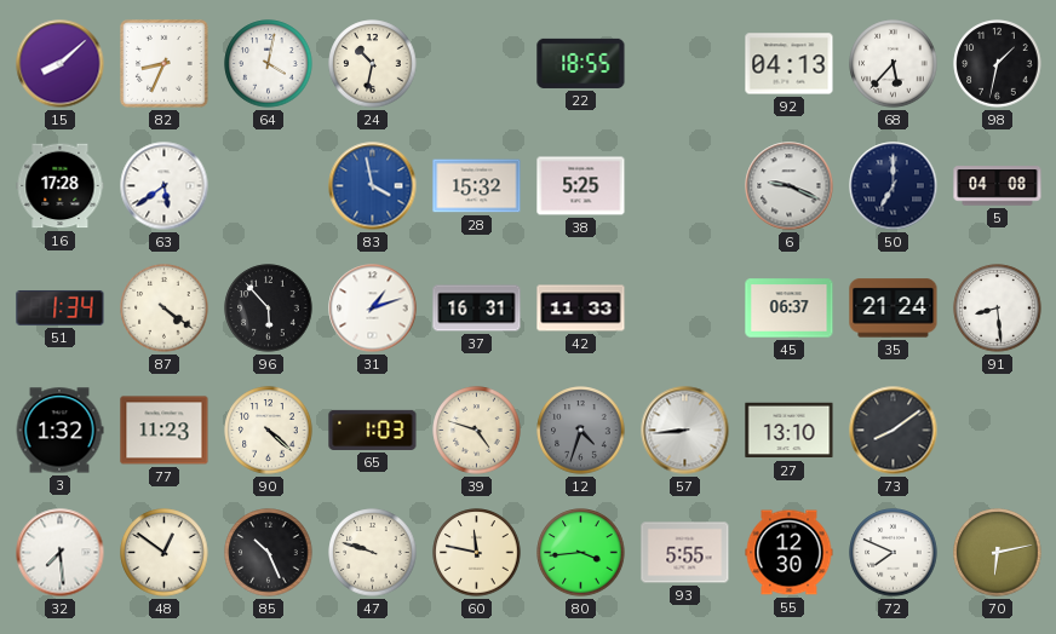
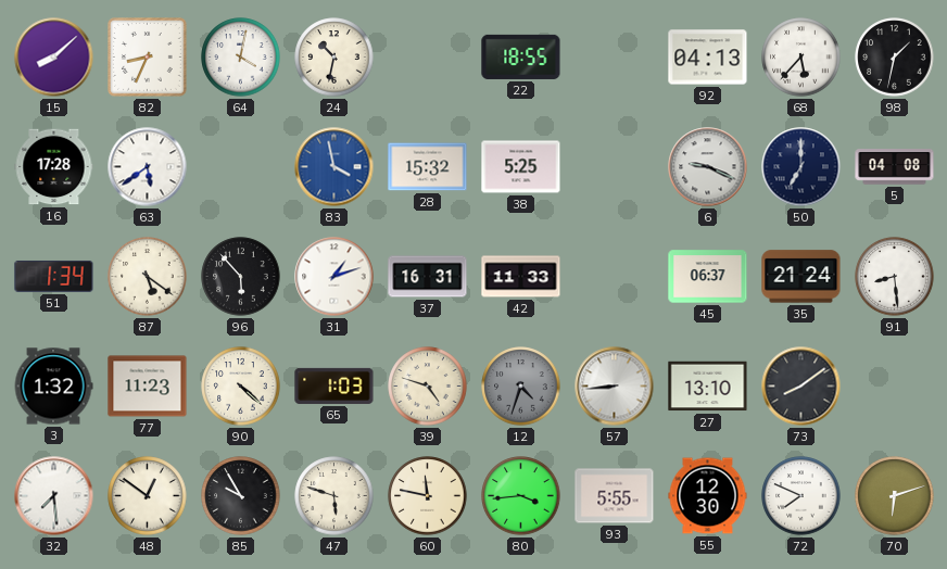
87: 4:21 -> 5:21
85: 10:26 -> 9:55
47: 9:48 -> 5:48
70: 6:13 -> 6:12
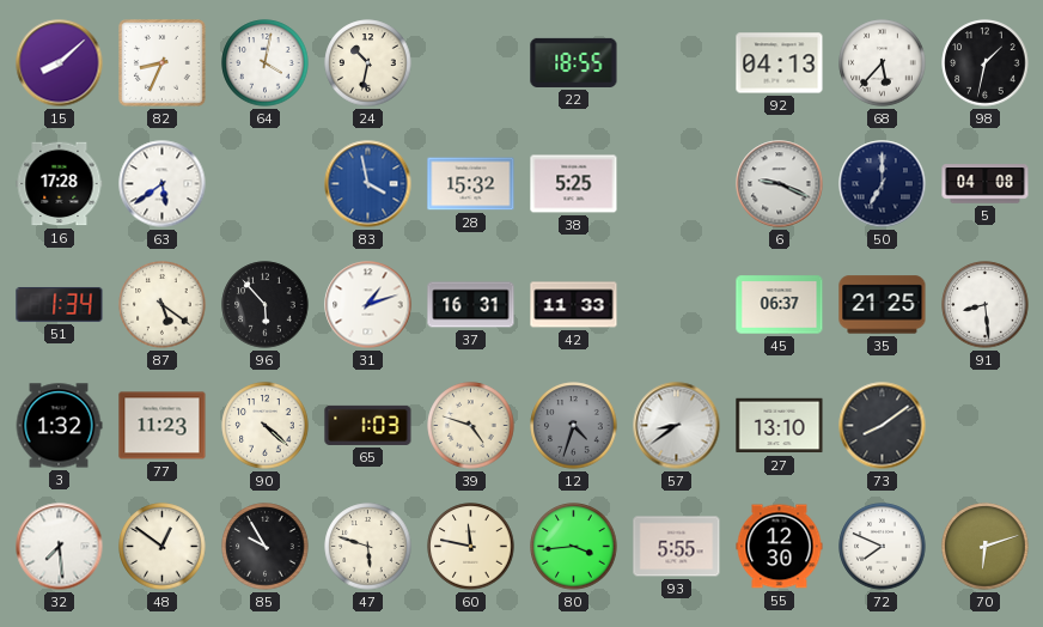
35: 21:24 -> 21:25
57: 8:44 -> 8:39
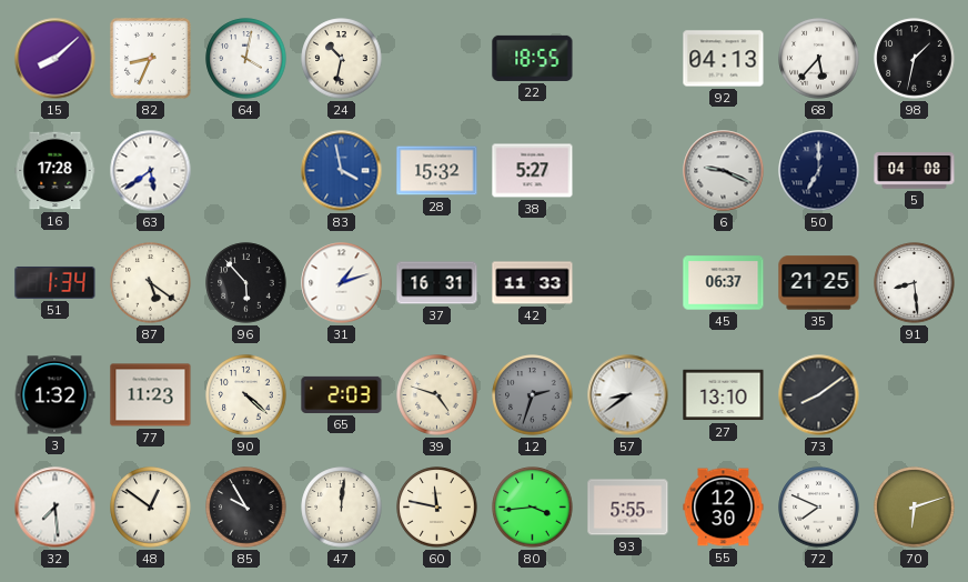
38: 5:25 -> 5:27
65: 1:03 -> 2:03
12: 4:33 -> 2:33
47: 5:48 -> 12:01
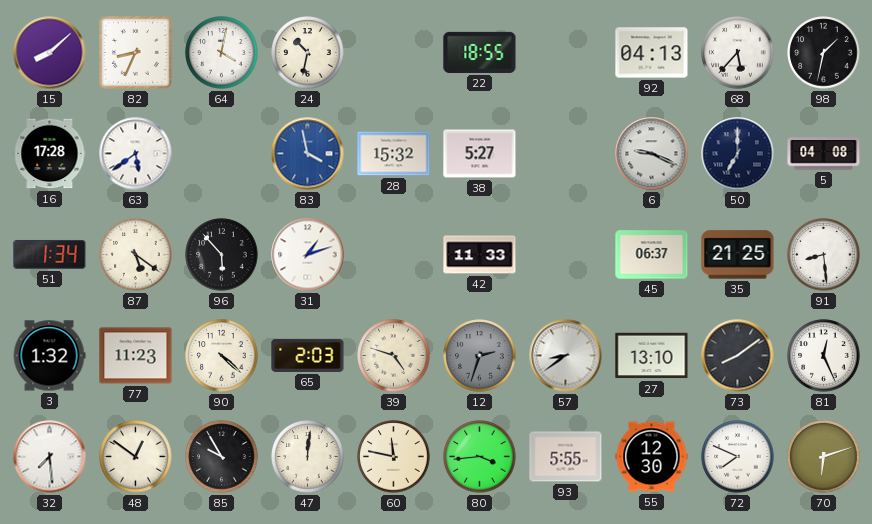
37: 16:31 -> none
81: none -> 12:26
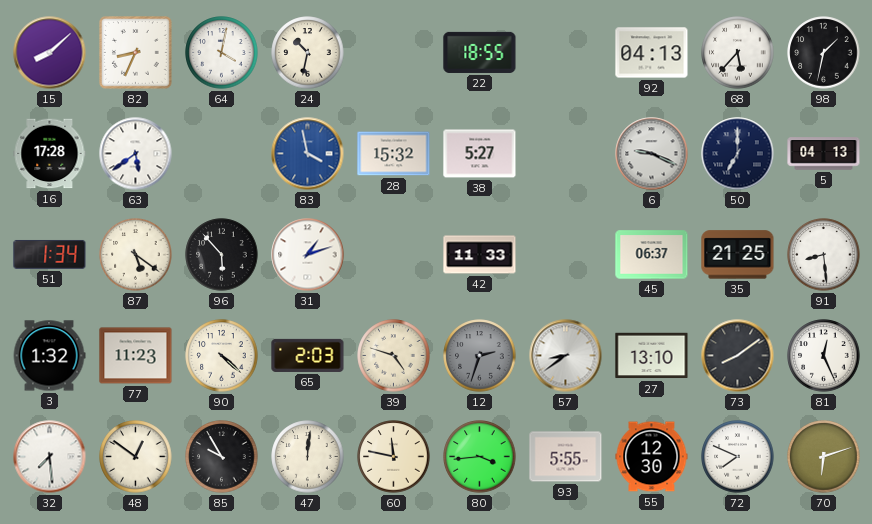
5: 04:08 -> 04:13
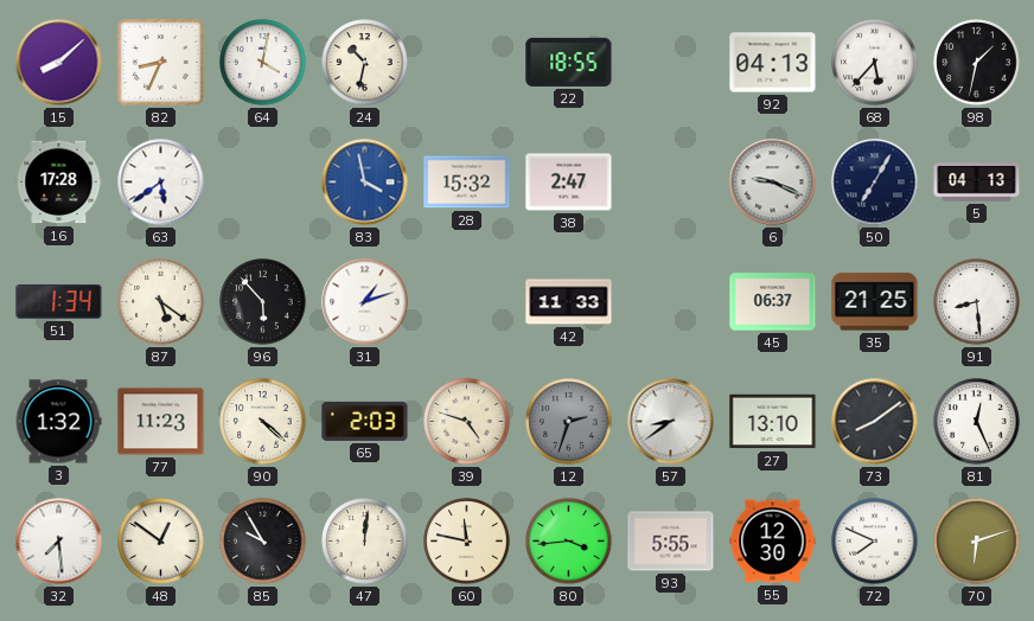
38: 5:27 -> 2:47
50: 7:00 -> 7:05
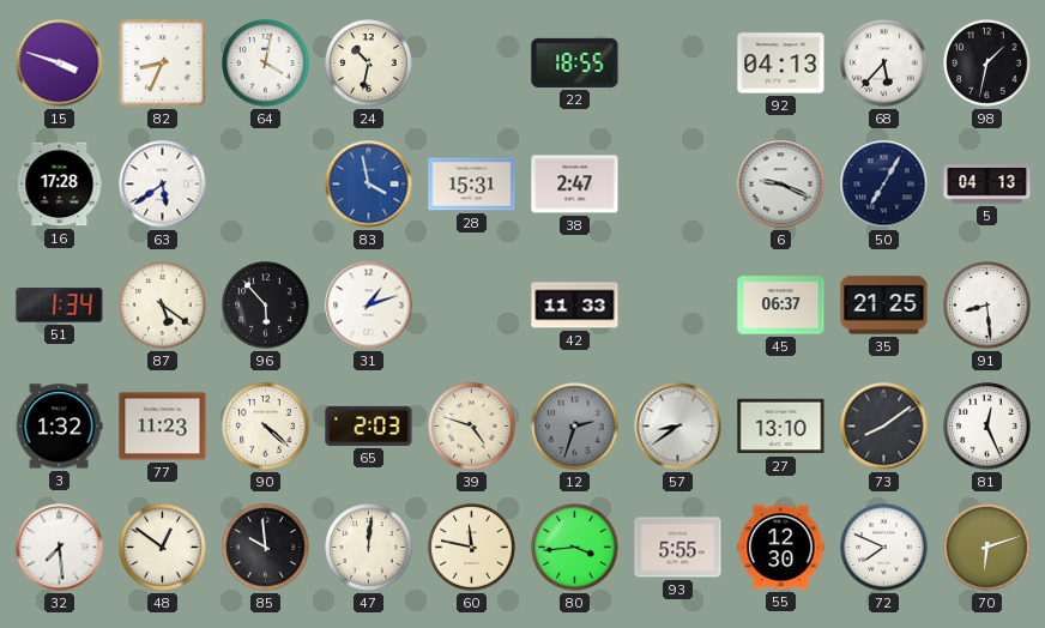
15: 8:08 -> 3:48
28: 15:32 -> 15:31
85: 9:55 -> 9:59
